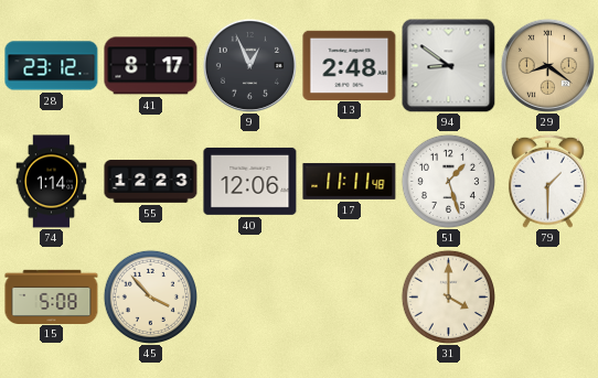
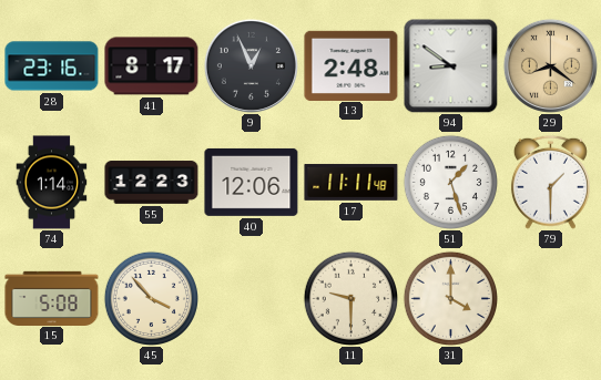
28: 23:12 -> 23:16
11: none -> 9:30
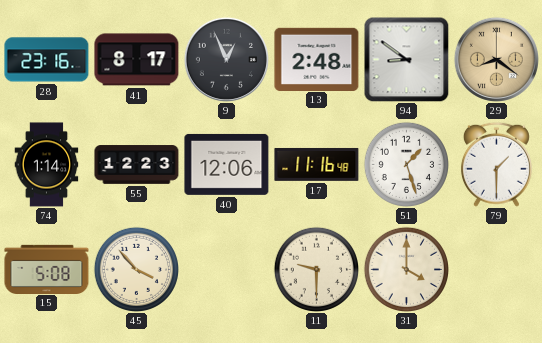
17: 11:11 -> 11:16
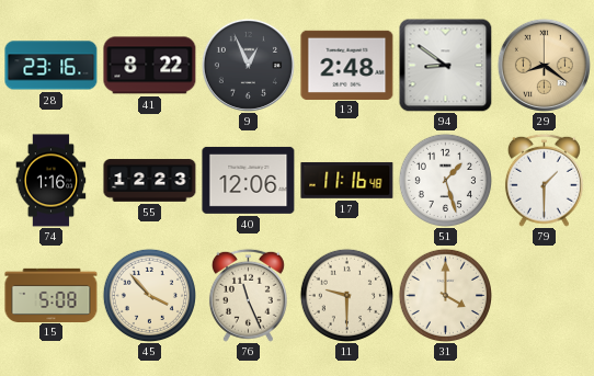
41: 8:17 -> 8:22
74: 1:14 -> 1:16
76: none -> 11:26
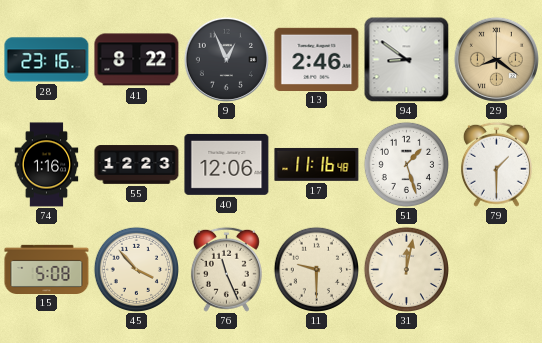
13: 2:48 -> 2:46
31: 4:00 -> 12:02
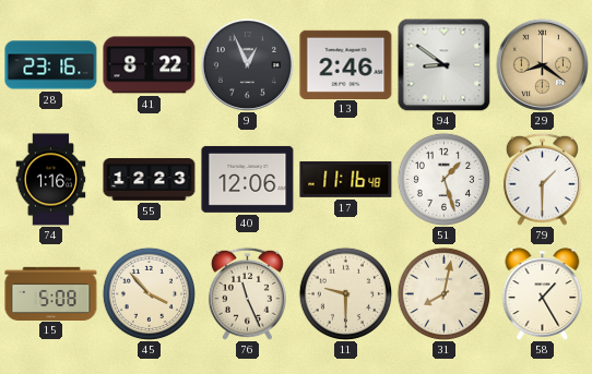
31: 12:02 -> 8:02
58: none -> 1:25
